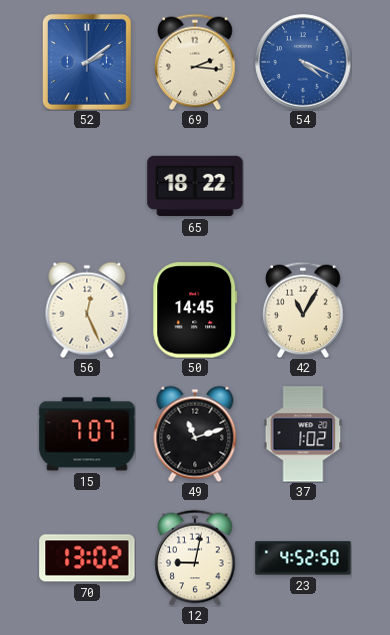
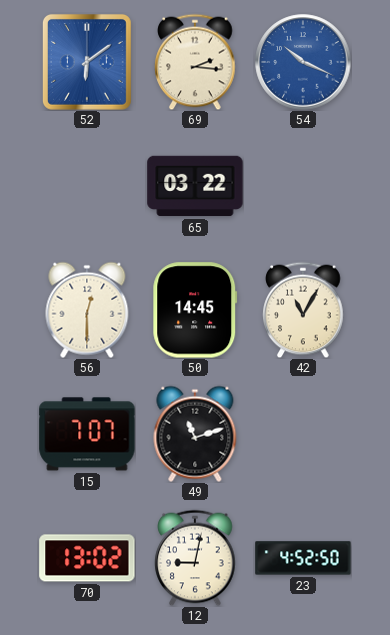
52: 2:09 -> 6:09
54: 4:19 -> 10:19
65: 18:22 -> 03:22
56: 12:26 -> 12:30
37: 1:02 -> none
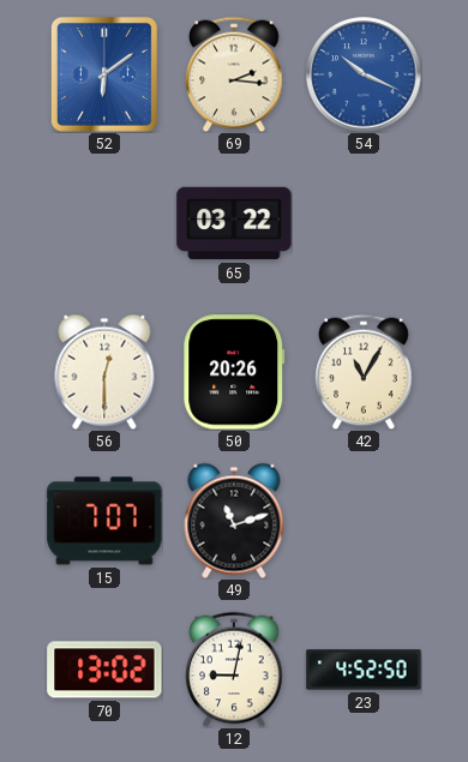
50: 14:45 -> 20:26
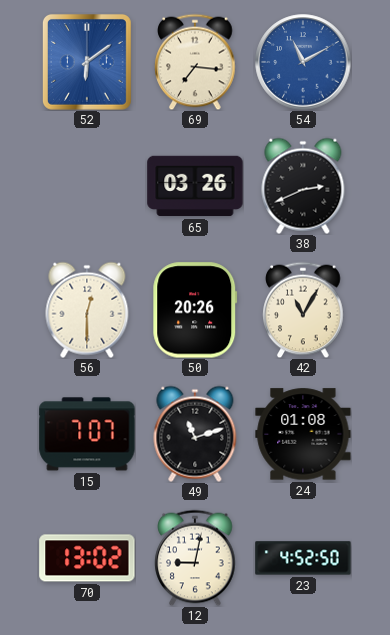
69: 2:16 -> 7:16
54: 10:19 -> 11:10
65: 03:22 -> 03:26
38: none -> 2:41
24: none -> 01:08
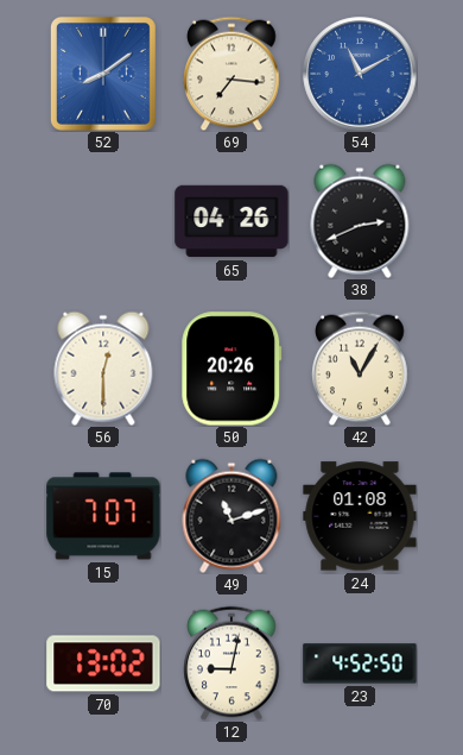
52: 6:09 -> 8:09
65: 03:26 -> 04:26
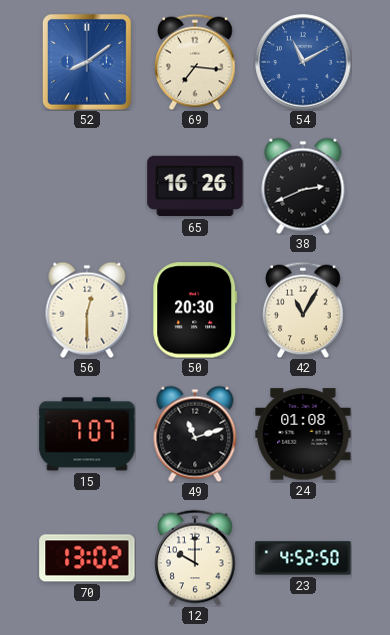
65: 04:26 -> 16:26
50: 20:26 -> 20:30
12: 9:02 -> 10:00
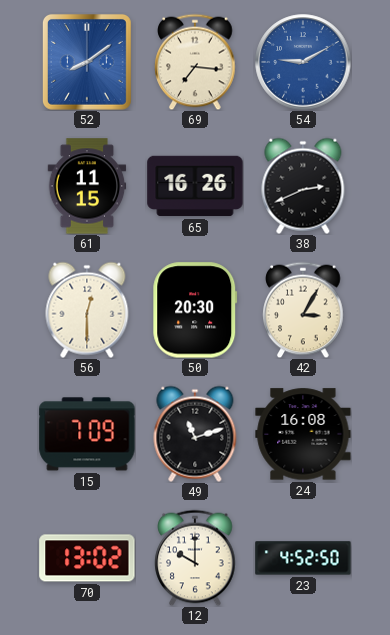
54: 11:10 -> 9:10
61: none -> 11:15
42: 11:05 -> 3:05
15: 7:07 -> 7:09
24: 01:08 -> 16:08
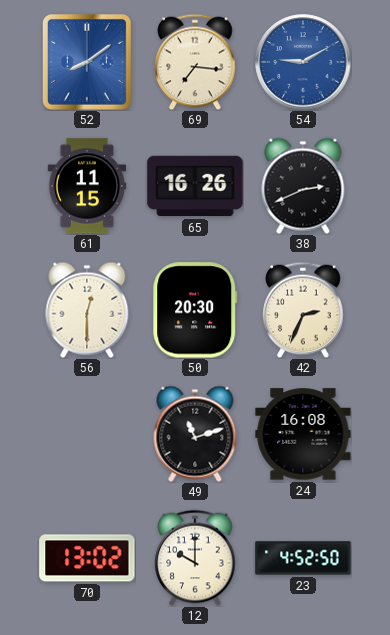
42: 3:05 -> 2:34
15: 7:09 -> none
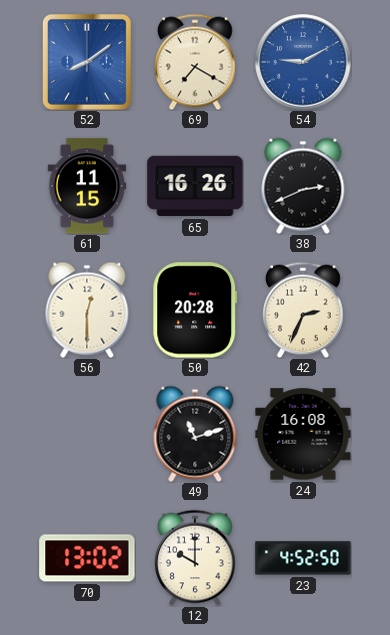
69: 7:16 -> 7:20
50: 20:30 -> 20:28
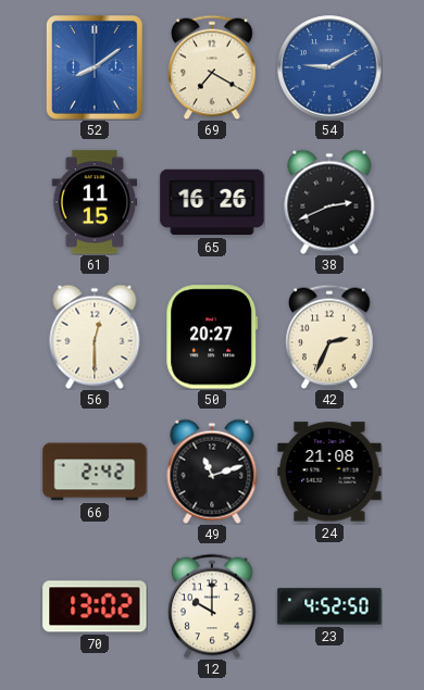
50: 20:28 -> 20:27
66: none -> 2:42
24: 16:08 -> 21:08
